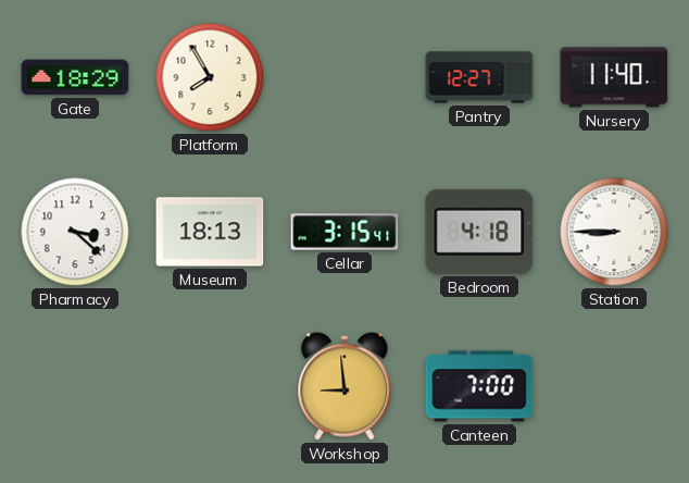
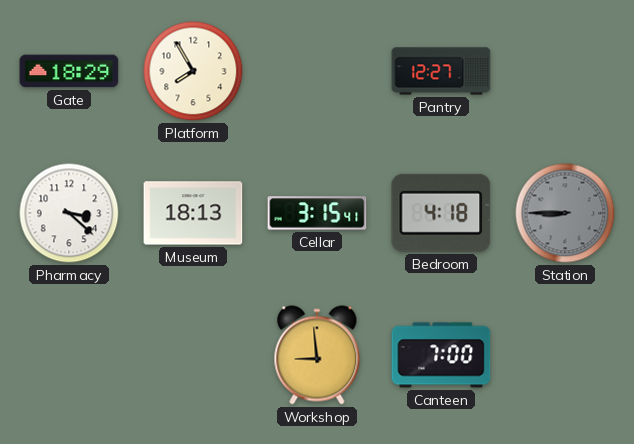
Nursery: 11:40 -> none
Station dial: white -> grey
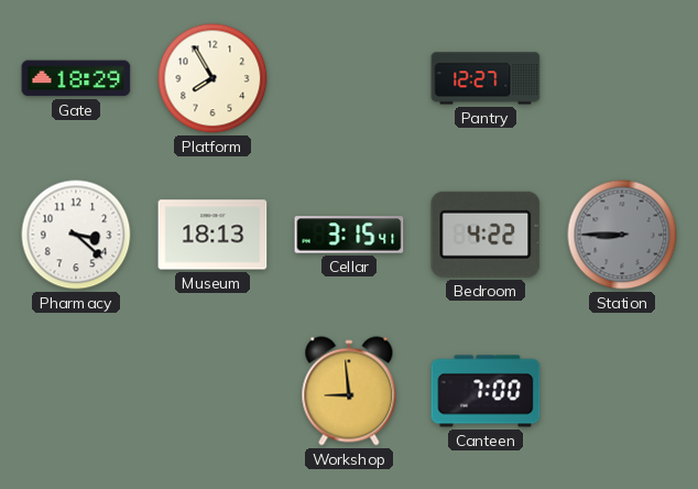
Bedroom: 4:18 -> 4:22
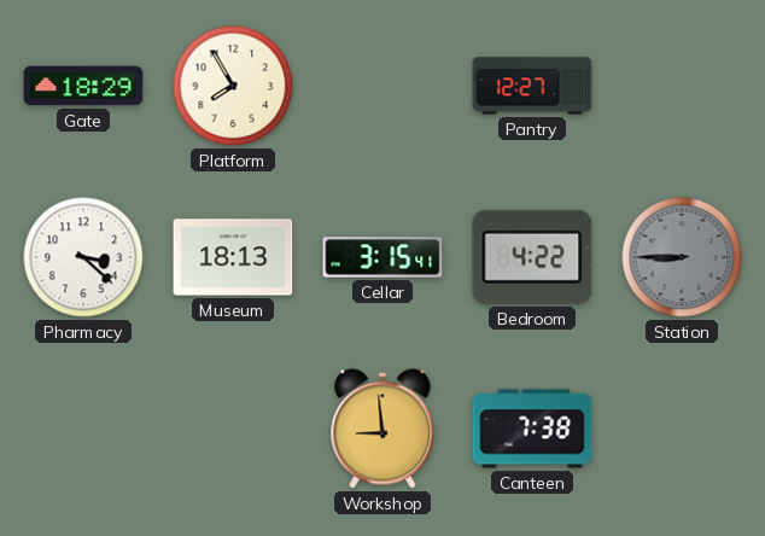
Canteen: 7:00 -> 7:38
